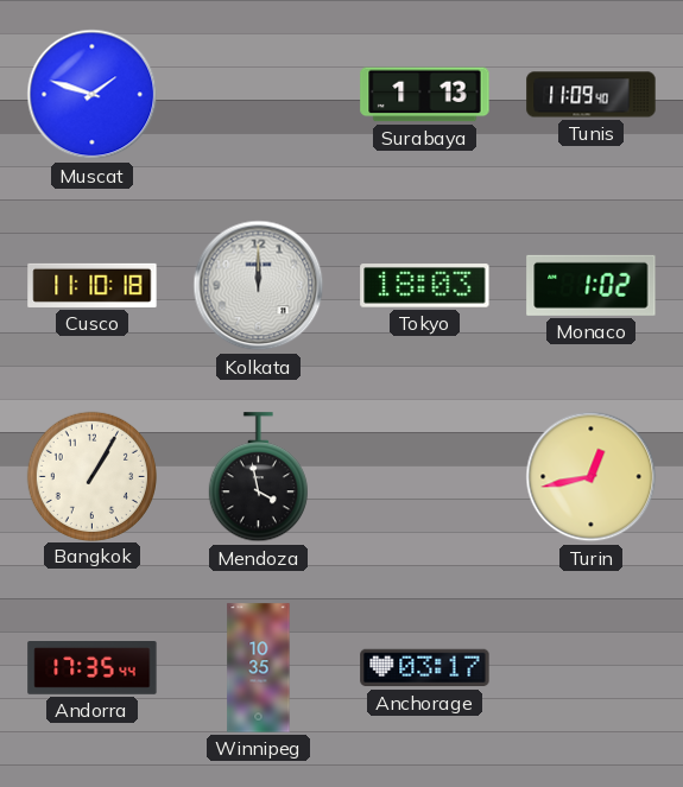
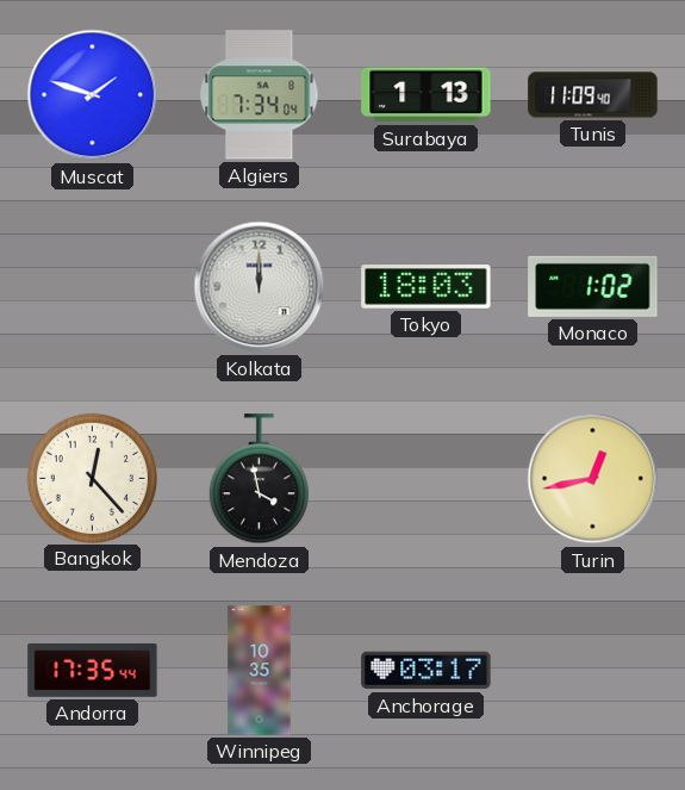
Algiers: none -> 7:34
Cusco: 11:10 -> none
Bangkok: 1:05 -> 12:23
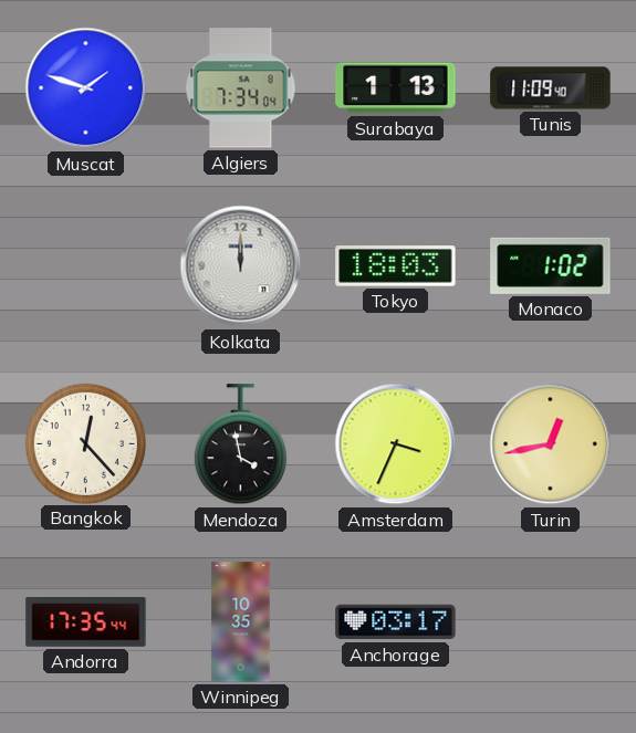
Amsterdam: none -> 3:34
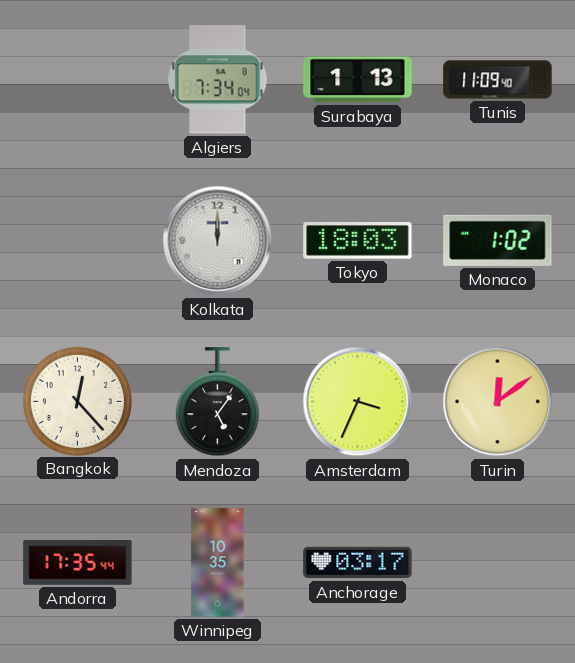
Muscat: 1:48 -> none
Mendoza: 3:58 -> 5:06
Turin: 12:43 -> 12:09
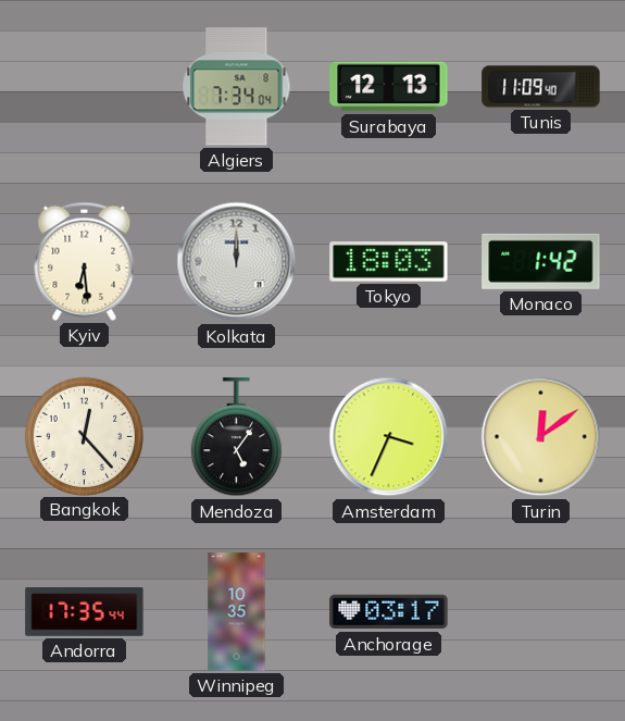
Surabaya: 1:13 -> 12:13
Kyiv: none -> 6:29
Monaco: 1:02 -> 1:42
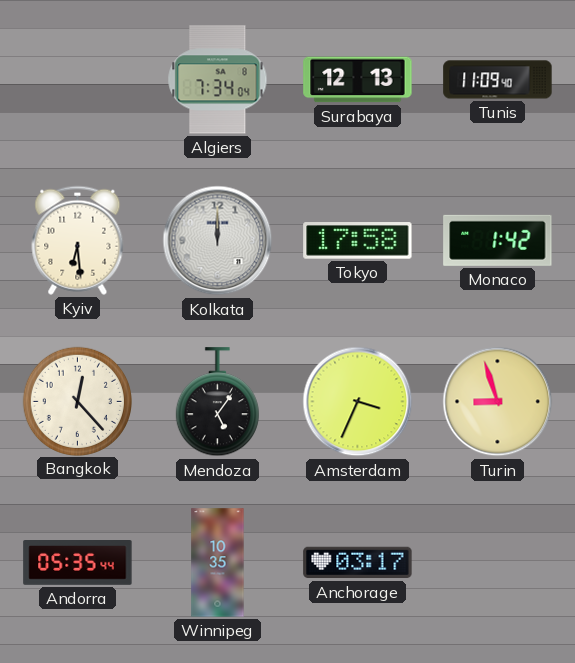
Tokyo: 18:03 -> 17:58
Turin: 12:09 -> 8:57
Andorra: 17:35 -> 05:35
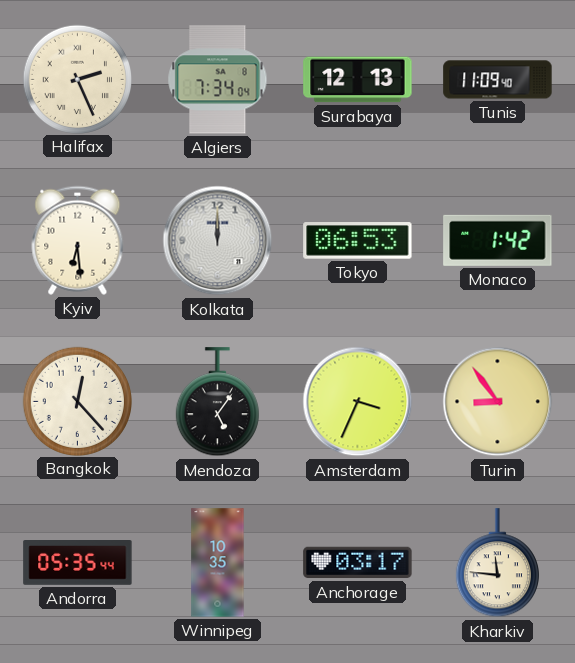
Halifax: none -> 2:26
Tokyo: 17:58 -> 06:53
Turin: 8:57 -> 8:54
Kharkiv: none -> 11:46
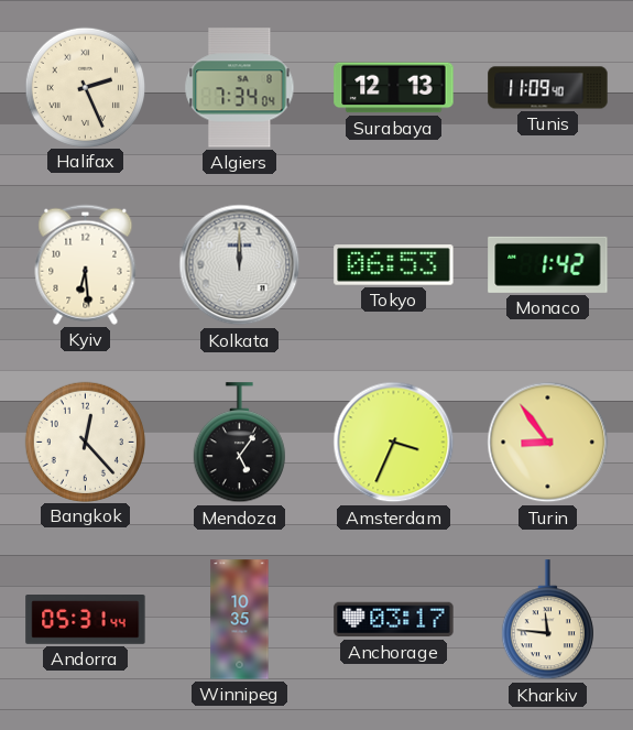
Andorra: 05:35 -> 05:31
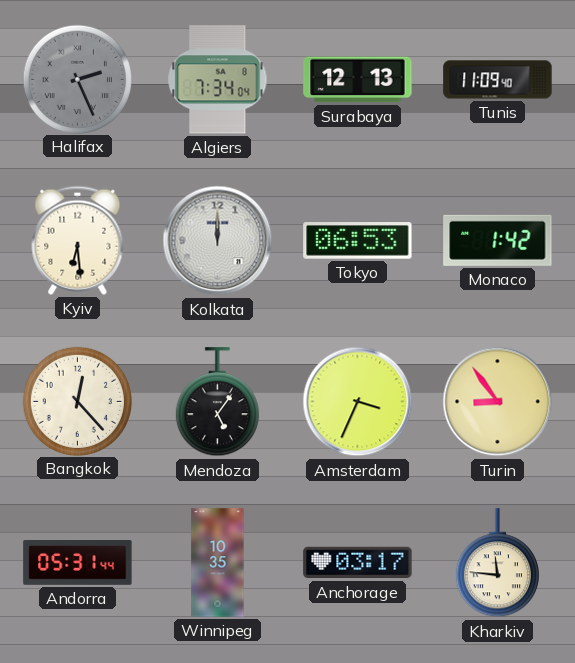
Halifax dial: cream -> grey
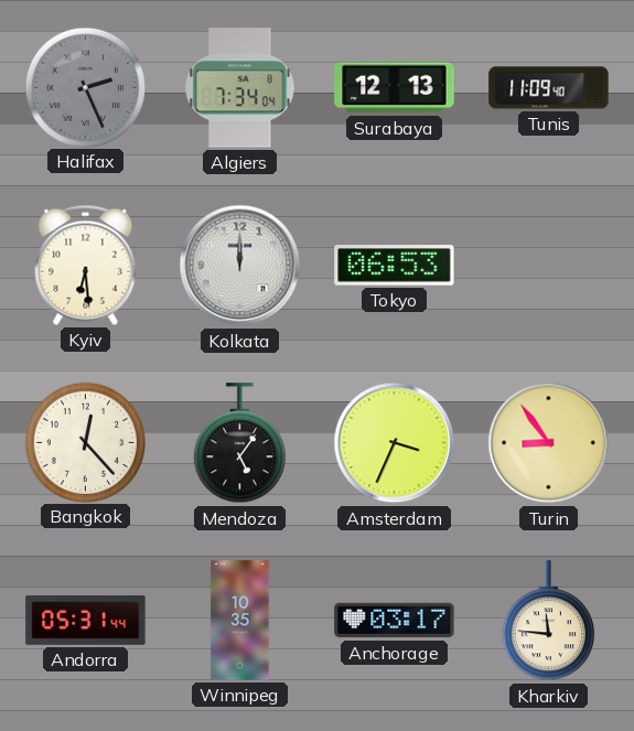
Monaco: 1:42 -> none
